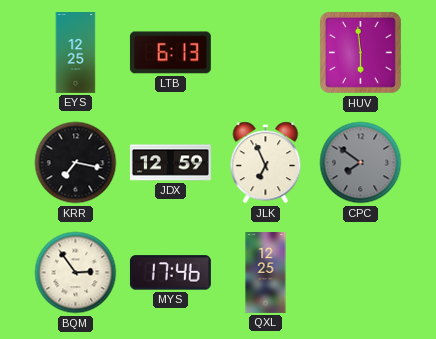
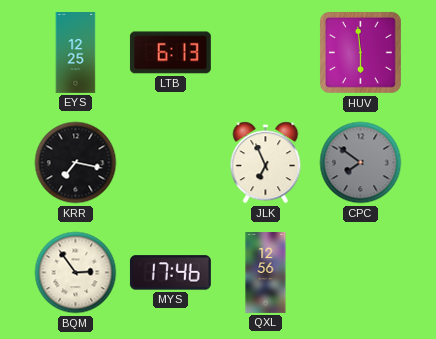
JDX: 12:59 -> none
QXL: 12:25 -> 12:56
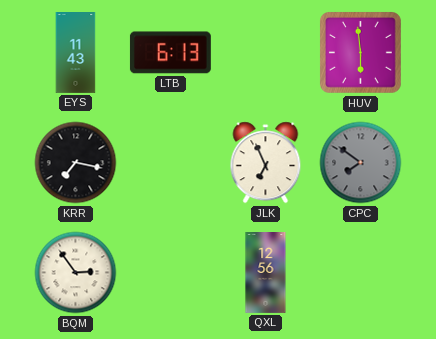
EYS: 12:25 -> 11:43
MYS: 17:46 -> none
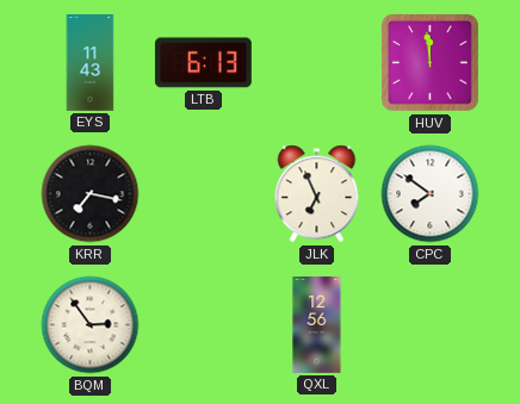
HUV: 5:59 -> 11:59
CPC dial: grey -> white
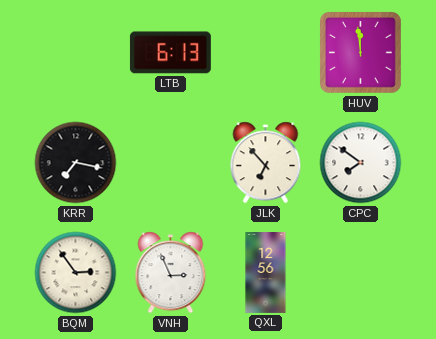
EYS: 11:43 -> none
JLK: 6:56 -> 6:53
VNH: none -> 2:56
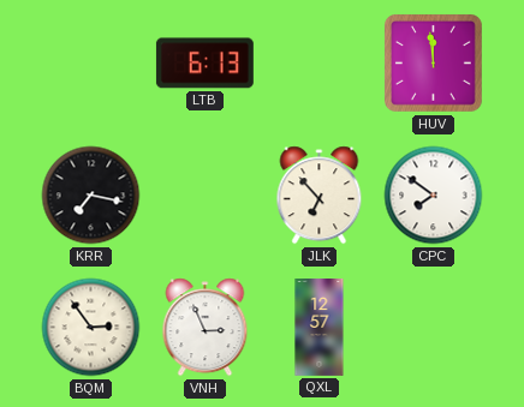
QXL: 12:56 -> 12:57
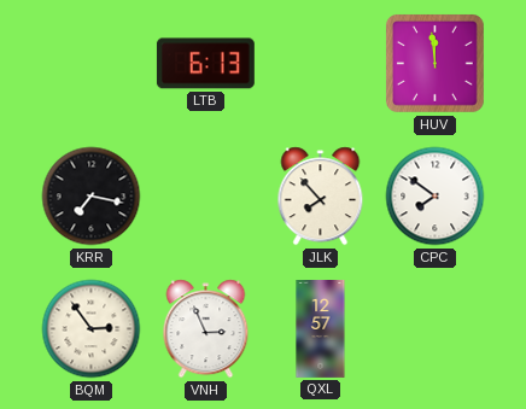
JLK: 6:53 -> 7:53
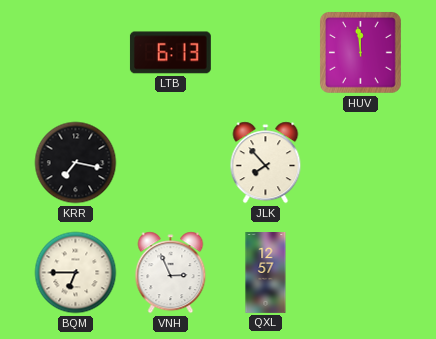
CPC: 7:51 -> none
BQM: 2:54 -> 6:45
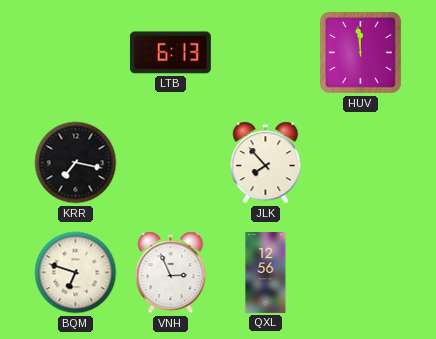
BQM: 6:45 -> 6:48
QXL: 12:57 -> 12:56
